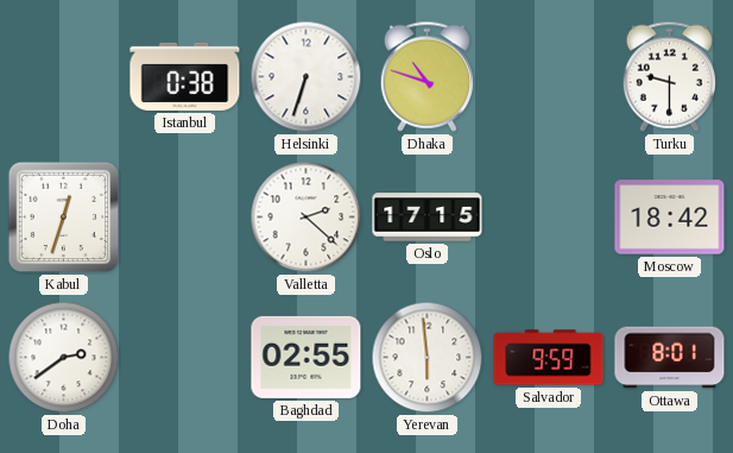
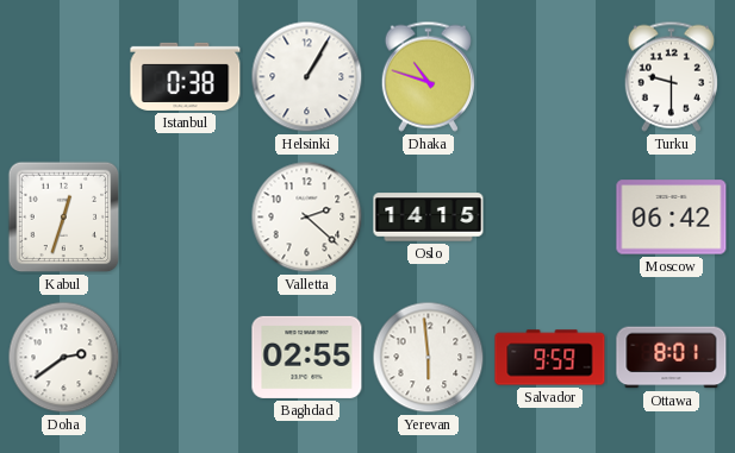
Helsinki: 6:33 -> 1:05
Oslo: 17:15 -> 14:15
Moscow: 18:42 -> 06:42
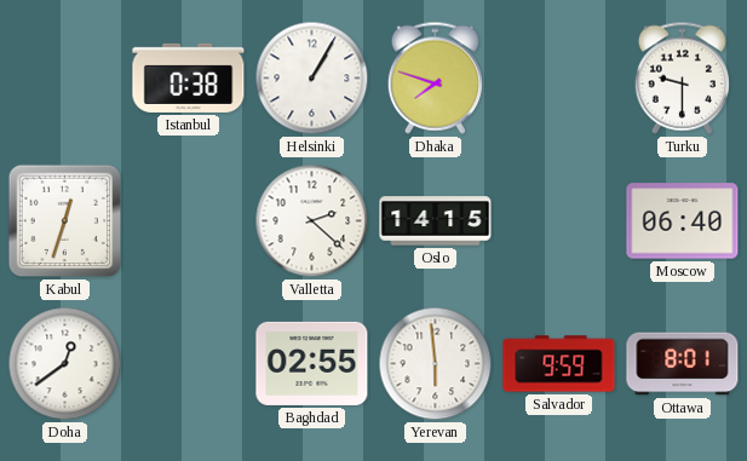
Dhaka: 10:48 -> 7:48
Moscow: 06:42 -> 06:40
Doha: 2:39 -> 12:39
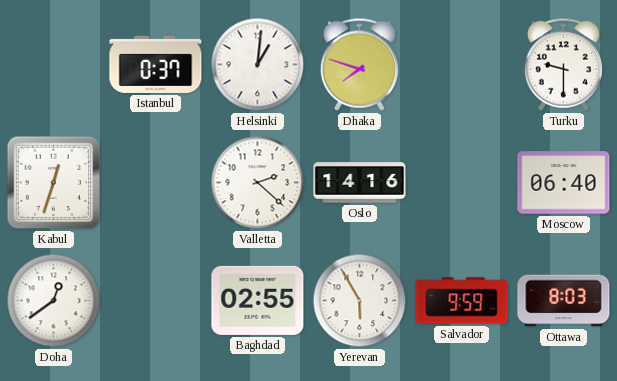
Istanbul: 0:38 -> 0:37
Helsinki: 1:05 -> 1:01
Oslo: 14:15 -> 14:16
Yerevan: 5:59 -> 5:55
Ottawa: 8:01 -> 8:03
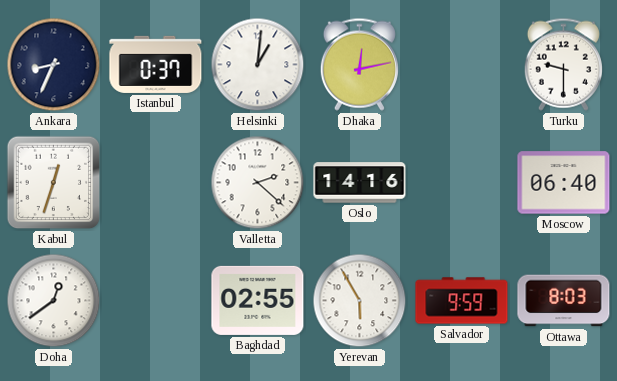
Ankara: none -> 8:34
Dhaka: 7:48 -> 12:13
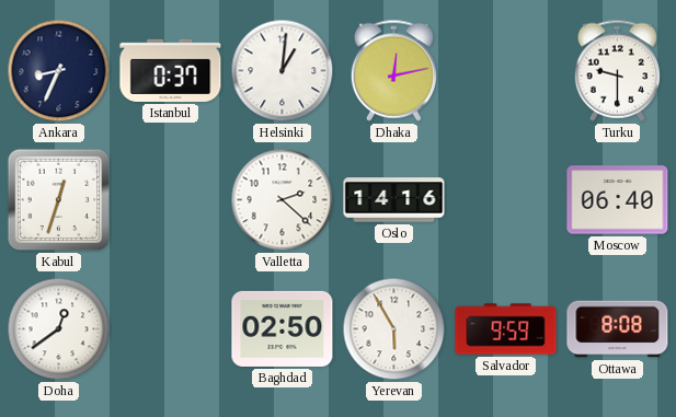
Baghdad: 02:55 -> 02:50
Ottawa: 8:03 -> 8:08
